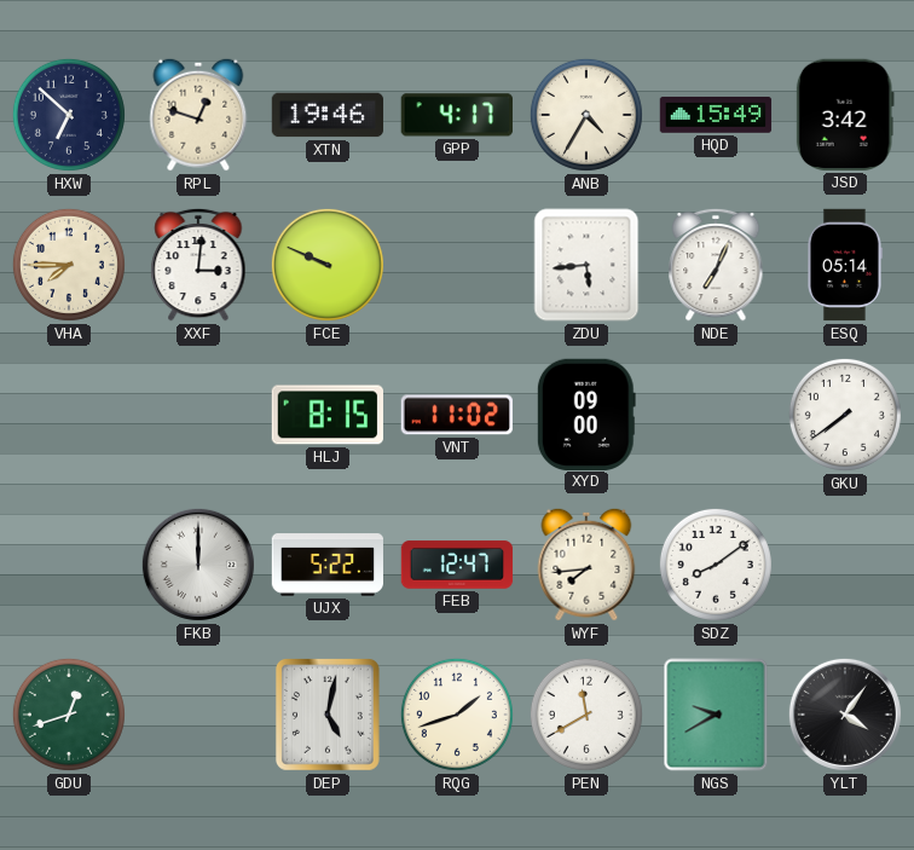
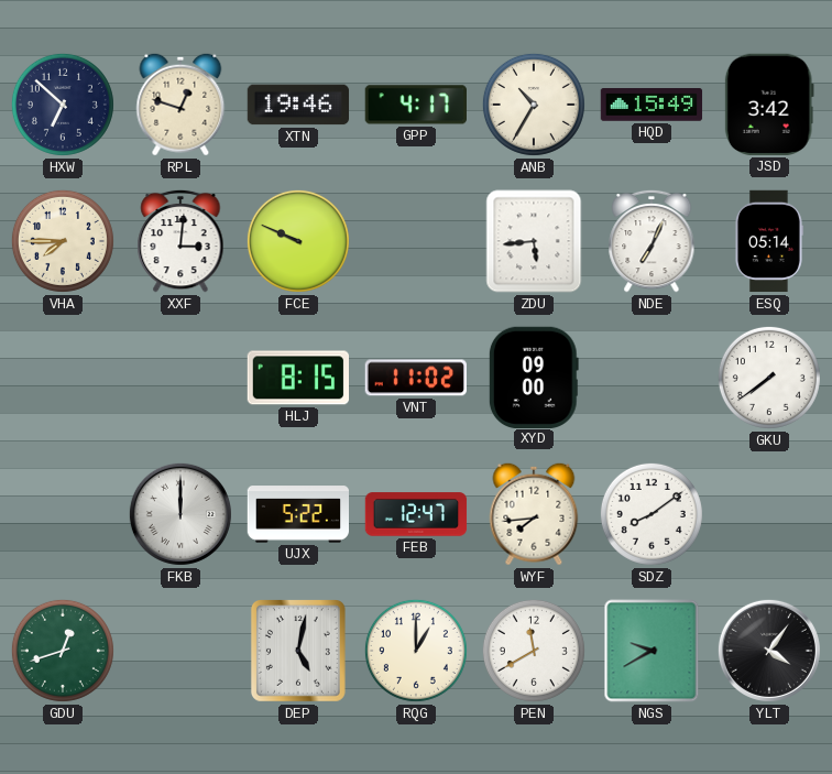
ANB: 4:35 -> 10:35
RQG: 1:42 -> 1:00
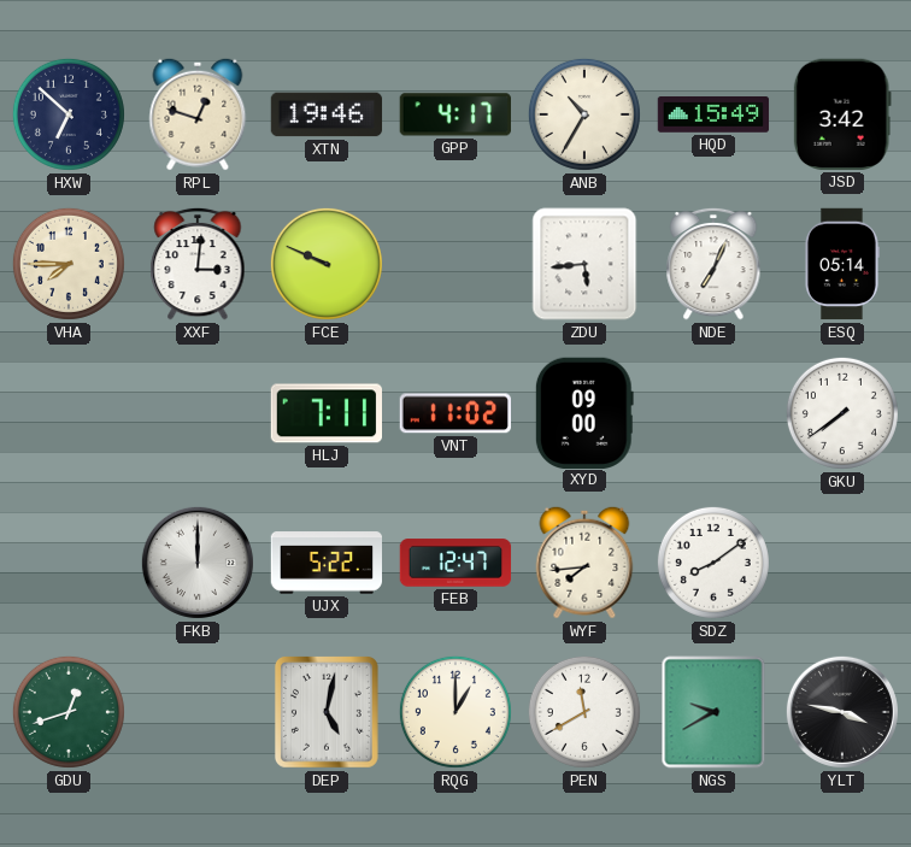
HLJ: 8:15 -> 7:11
YLT: 4:06 -> 3:47
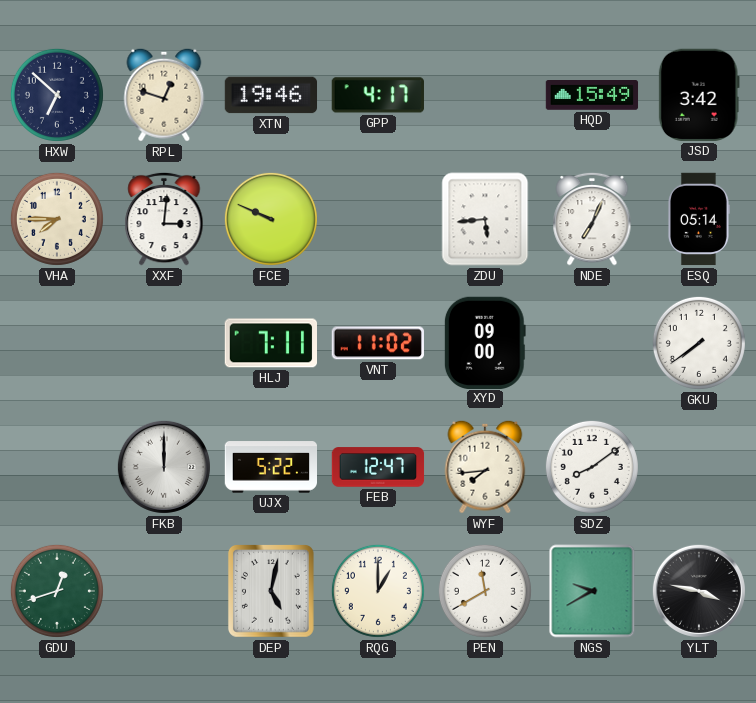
ANB: 10:35 -> none
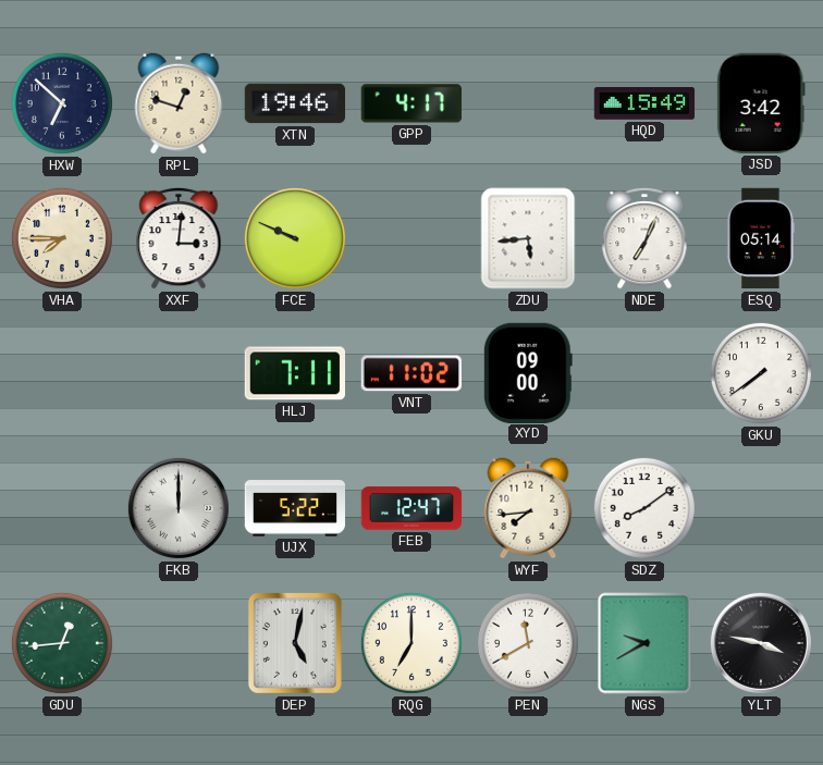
GDU: 12:42 -> 12:44
RQG: 1:00 -> 7:00
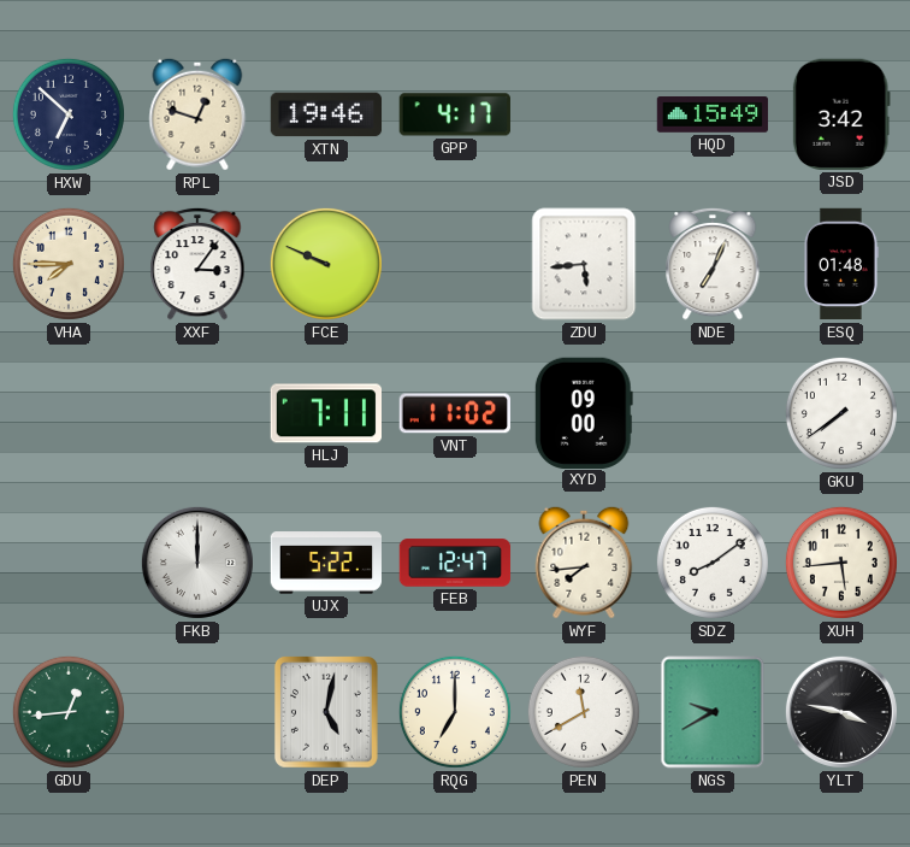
XXF: 3:01 -> 3:06
ESQ: 05:14 -> 01:48
XUH: none -> 5:44
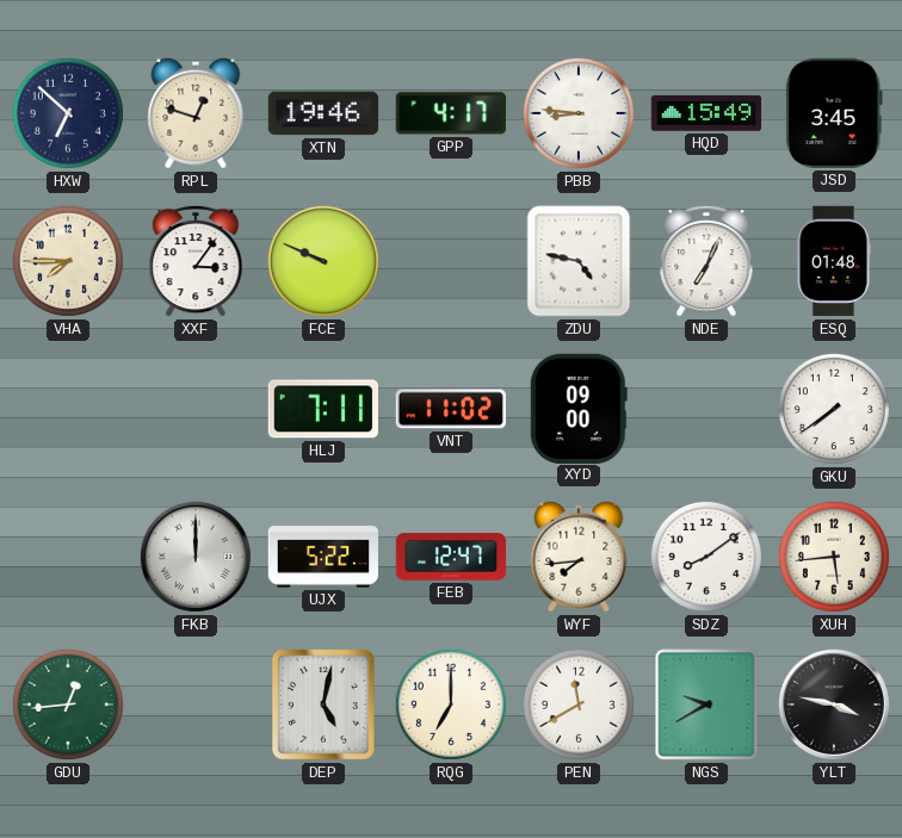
PBB: none -> 8:46
JSD: 3:42 -> 3:45
ZDU: 5:44 -> 4:47
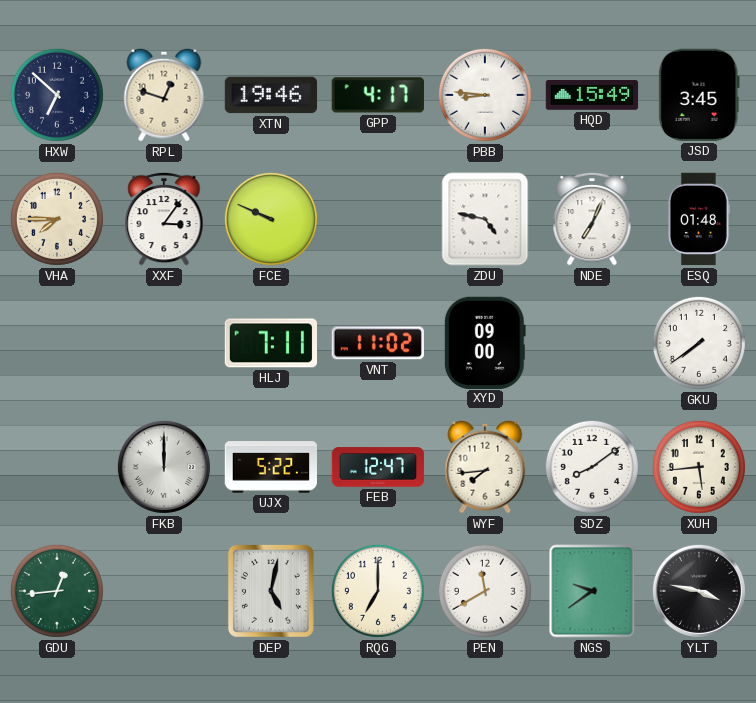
NGS: 9:40 -> 9:39
